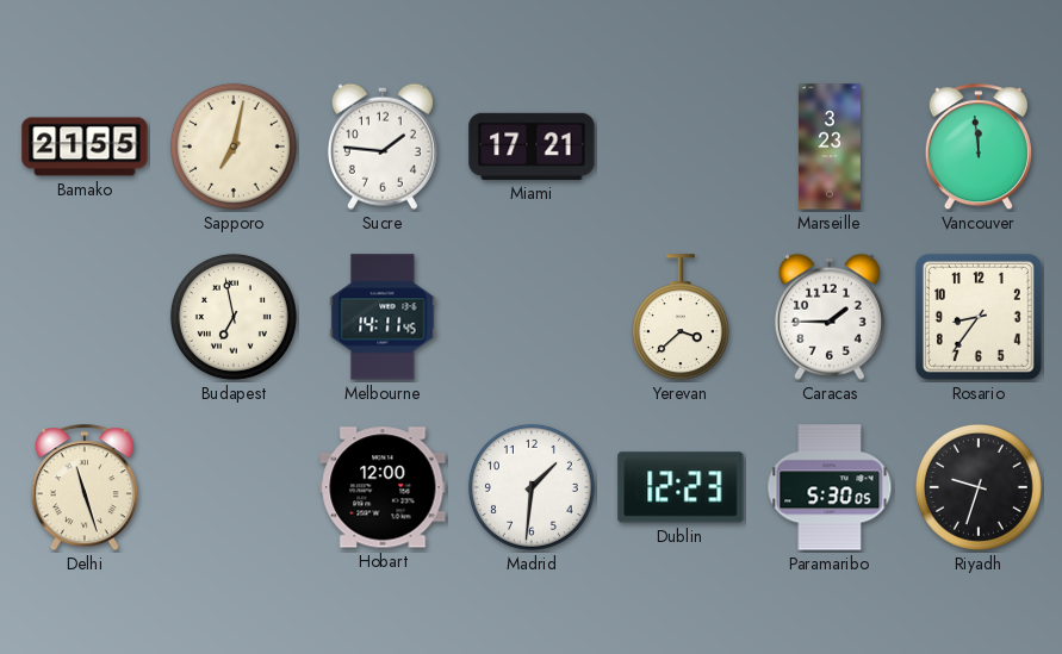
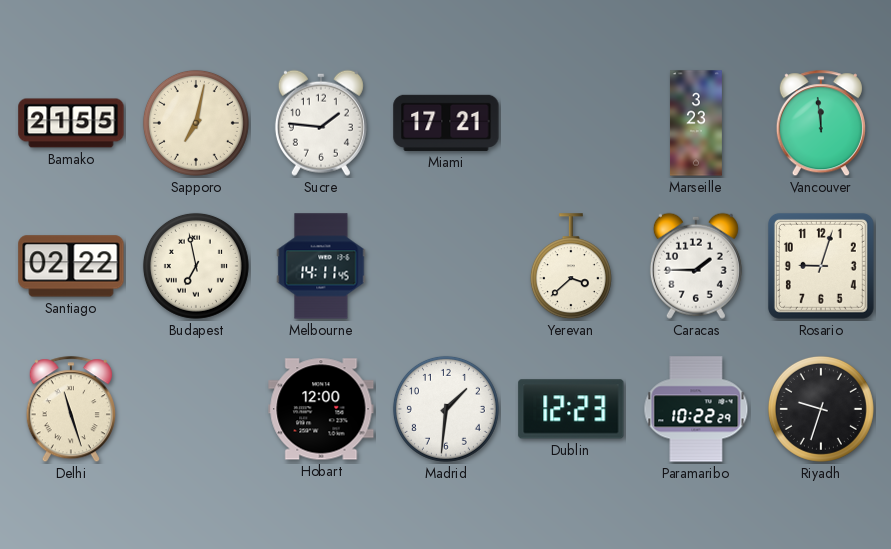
Santiago: none -> 02:22
Rosario: 8:36 -> 9:03
Paramaribo: 5:30 -> 10:22
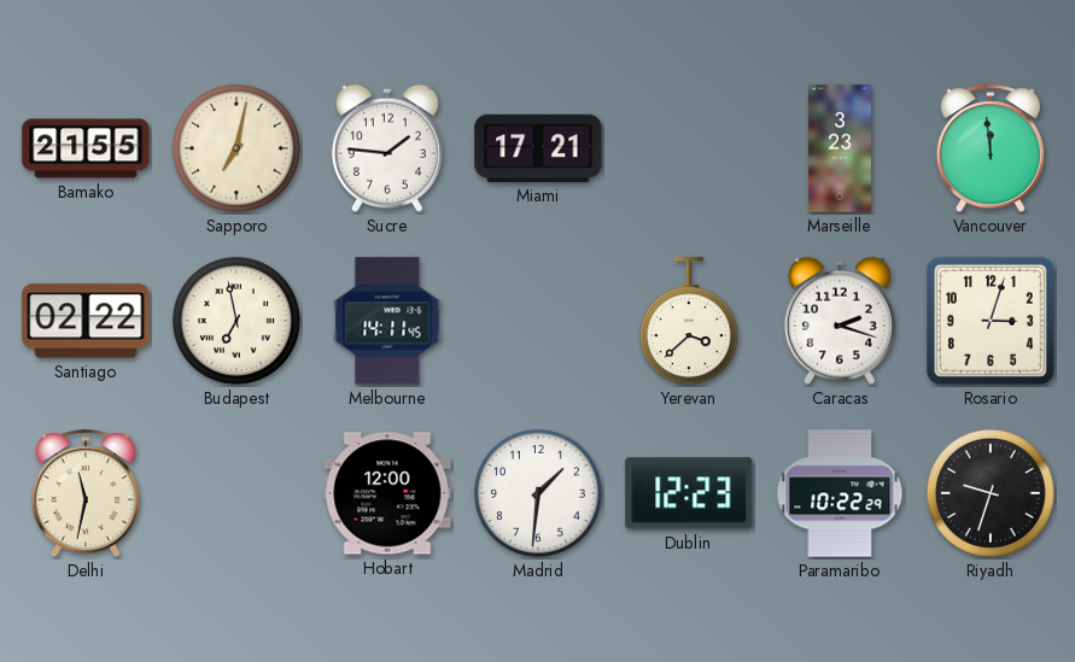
Caracas: 1:45 -> 2:18
Rosario: 9:03 -> 3:03
Delhi: 11:27 -> 11:32
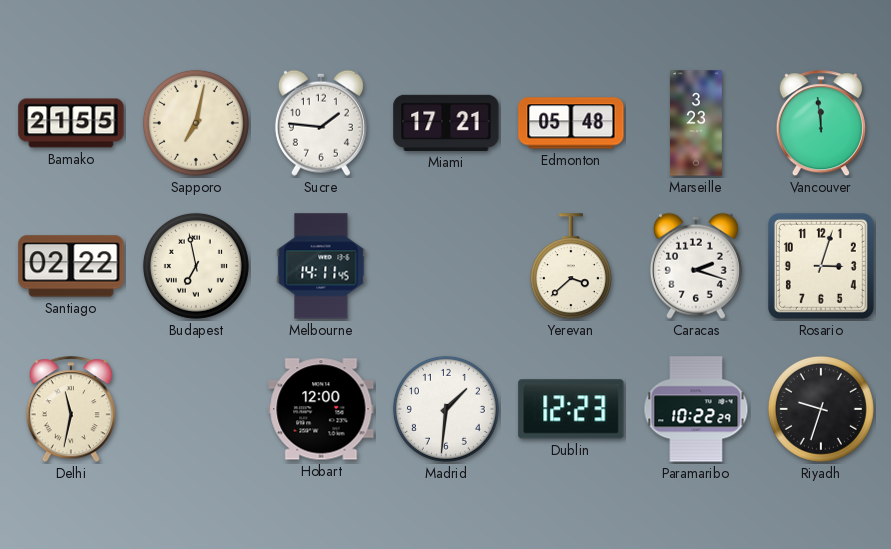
Edmonton: none -> 05:48
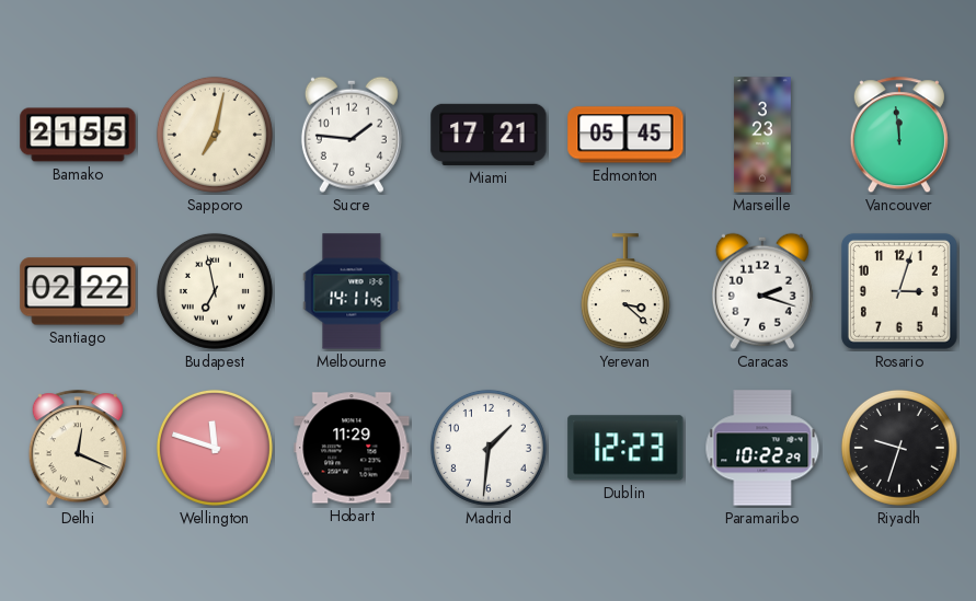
Edmonton: 05:48 -> 05:45
Yerevan: 3:38 -> 3:22
Delhi: 11:32 -> 12:19
Wellington: none -> 11:48
Hobart: 12:00 -> 11:29
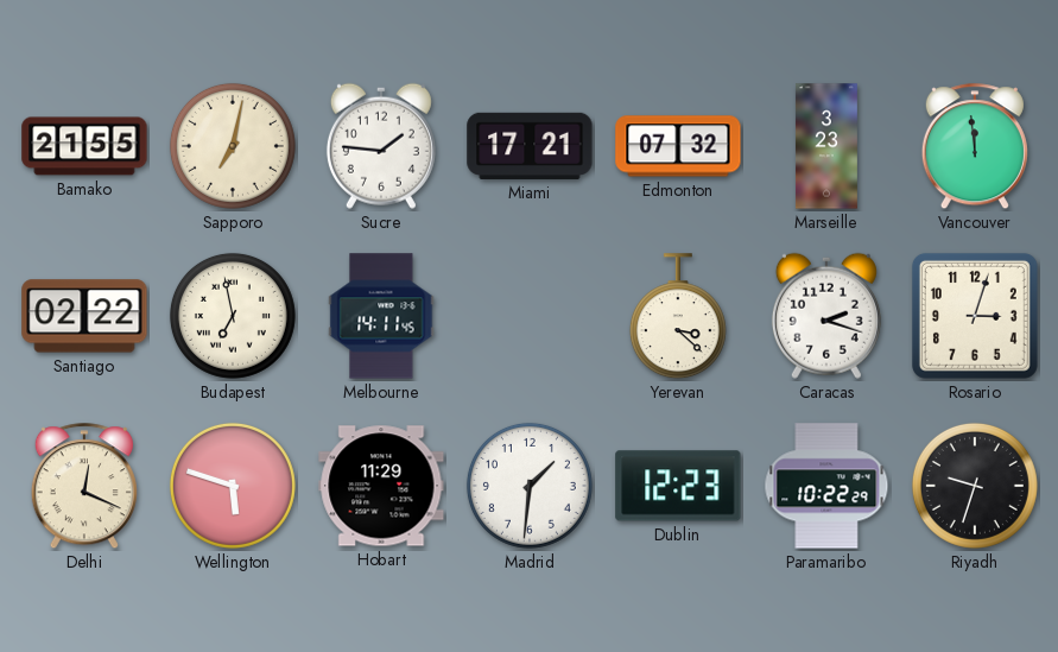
Edmonton: 05:45 -> 07:32
Wellington: 11:48 -> 5:48
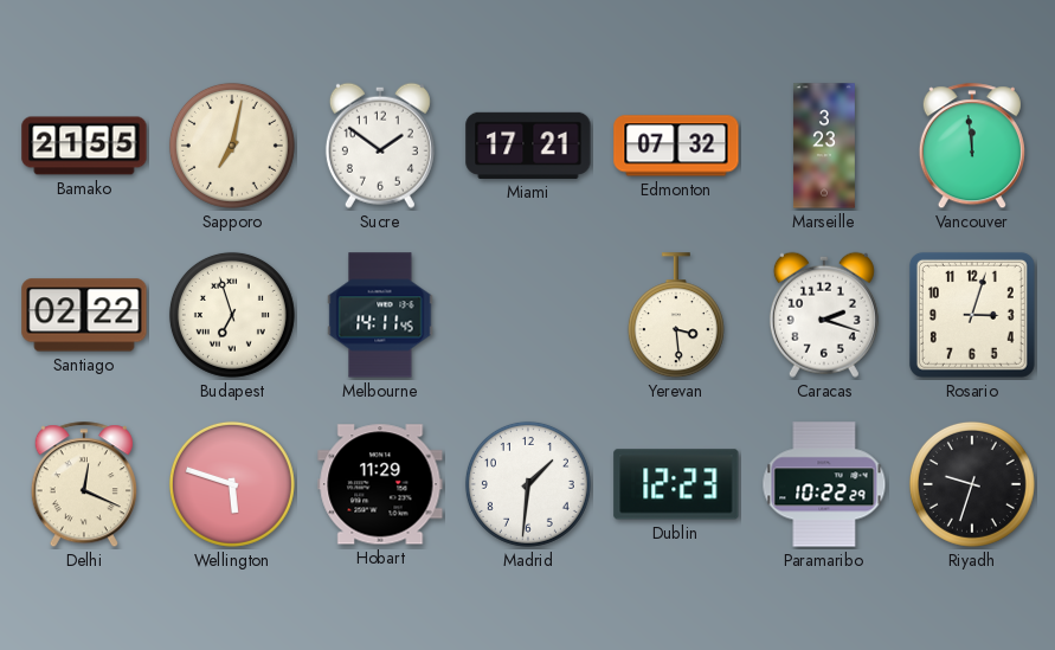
Sucre: 1:46 -> 1:51
Budapest: 6:58 -> 6:57
Yerevan: 3:22 -> 3:29
